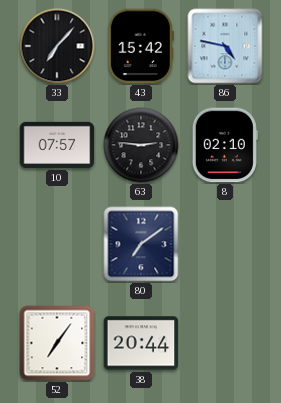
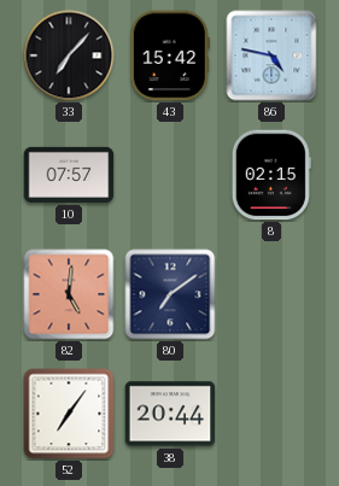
63: 2:46 -> none
8: 02:10 -> 02:15
82: none -> 5:01
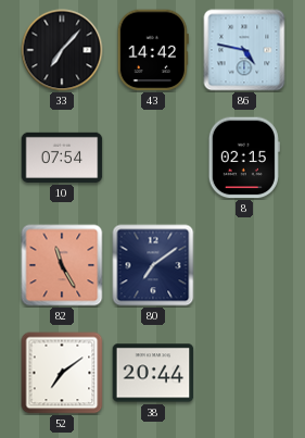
43: 15:42 -> 14:42
10: 07:57 -> 07:54
82: 5:01 -> 11:25
52: 7:06 -> 7:09
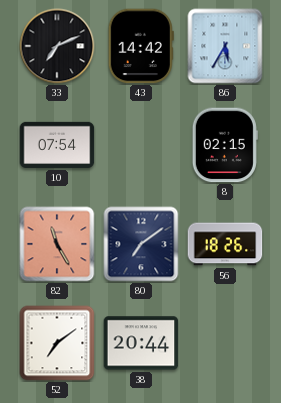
33: 7:07 -> 7:11
86: 4:47 -> 5:35
56: none -> 18:26
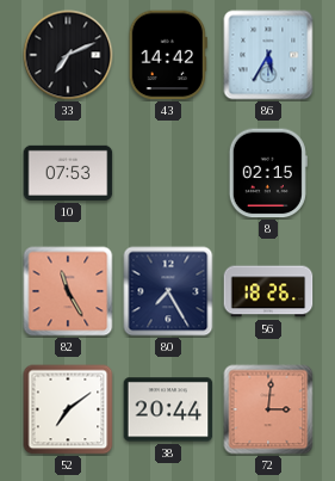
10: 07:54 -> 07:53
80: 7:09 -> 7:25
72: none -> 3:01
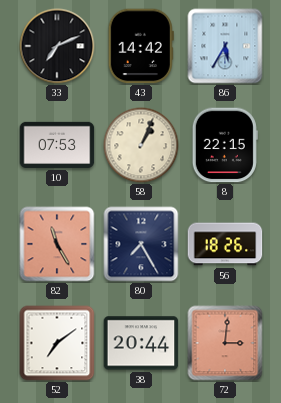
58: none -> 1:04
8: 02:15 -> 22:15
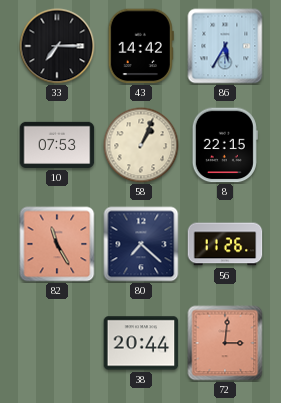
33: 7:11 -> 7:15
80: 7:25 -> 7:22
56: 18:26 -> 11:26
52: 7:09 -> none
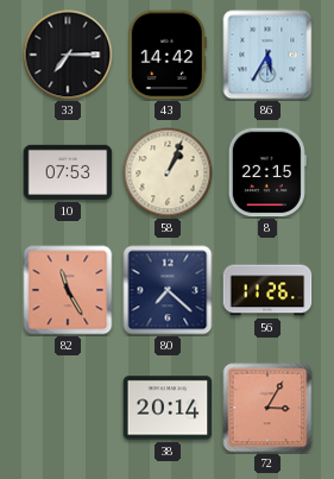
38: 20:44 -> 20:14
72: 3:01 -> 3:05
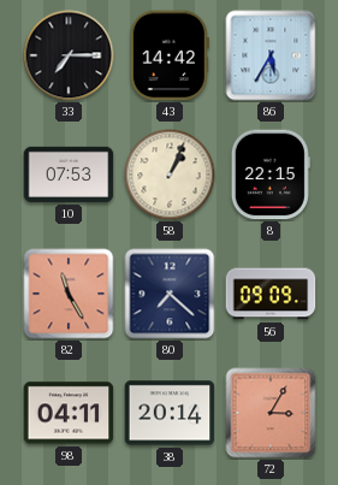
56: 11:26 -> 09:09
98: none -> 04:11
